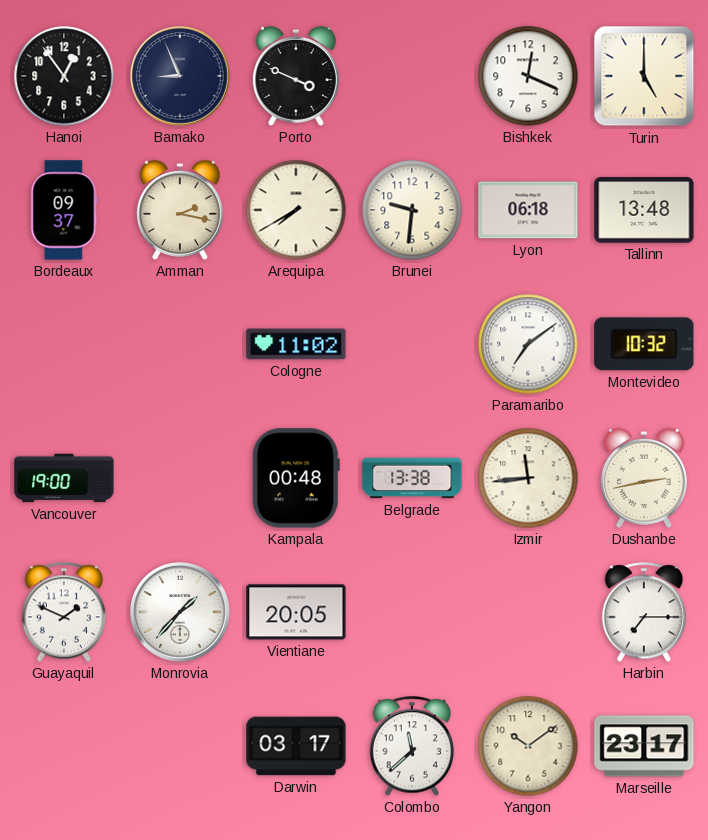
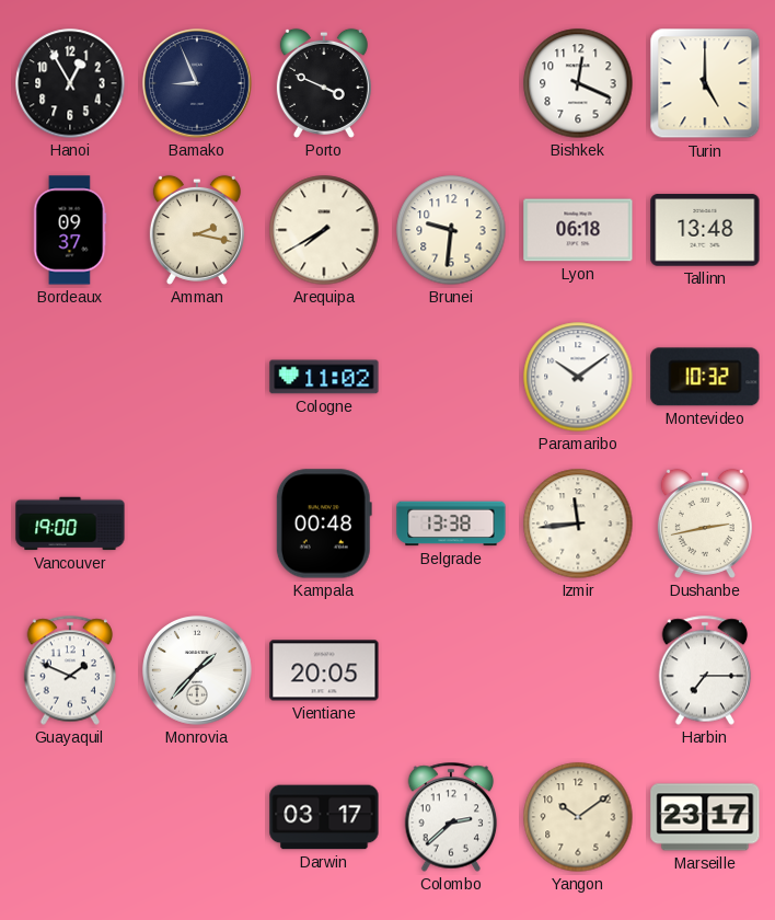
Hanoi: 12:54 -> 12:55
Paramaribo: 7:09 -> 10:09
Colombo: 11:38 -> 2:38
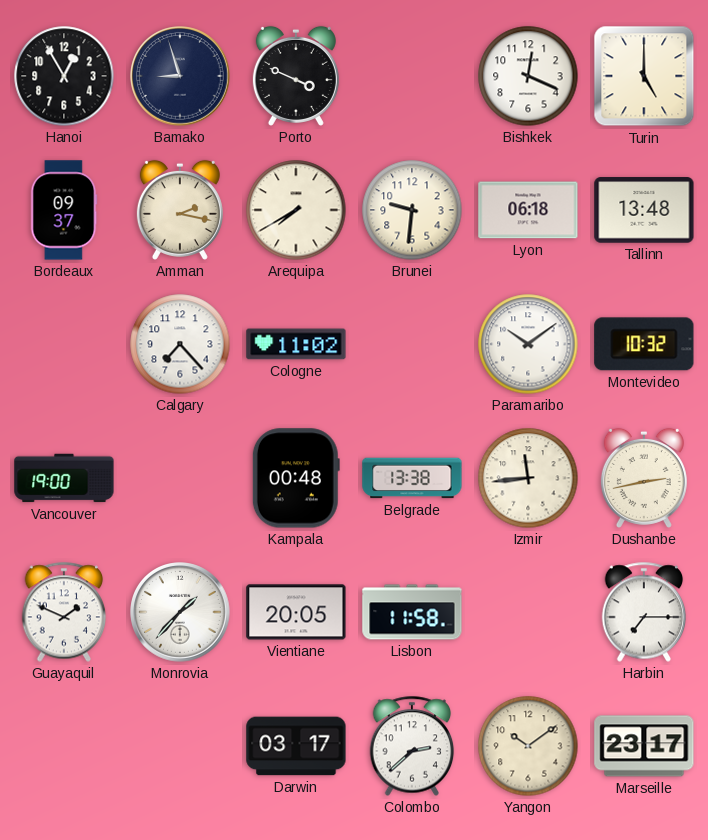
Bamako: 8:56 -> 8:57
Calgary: none -> 7:23
Lisbon: none -> 11:58
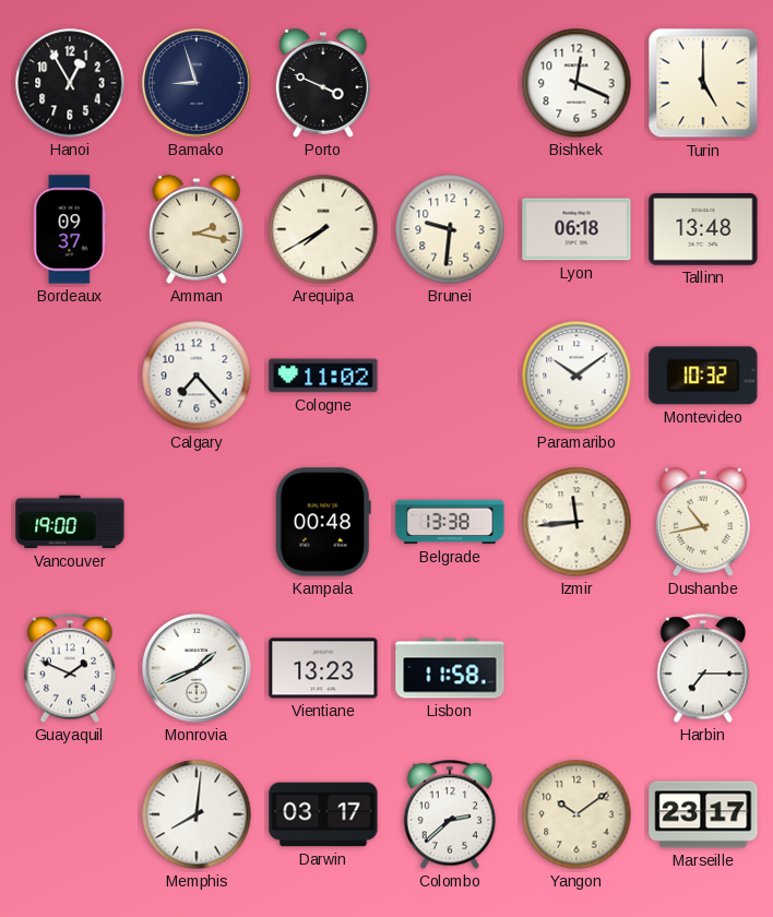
Dushanbe: 2:43 -> 10:43
Monrovia: 1:37 -> 1:41
Vientiane: 20:05 -> 13:23
Memphis: none -> 8:01
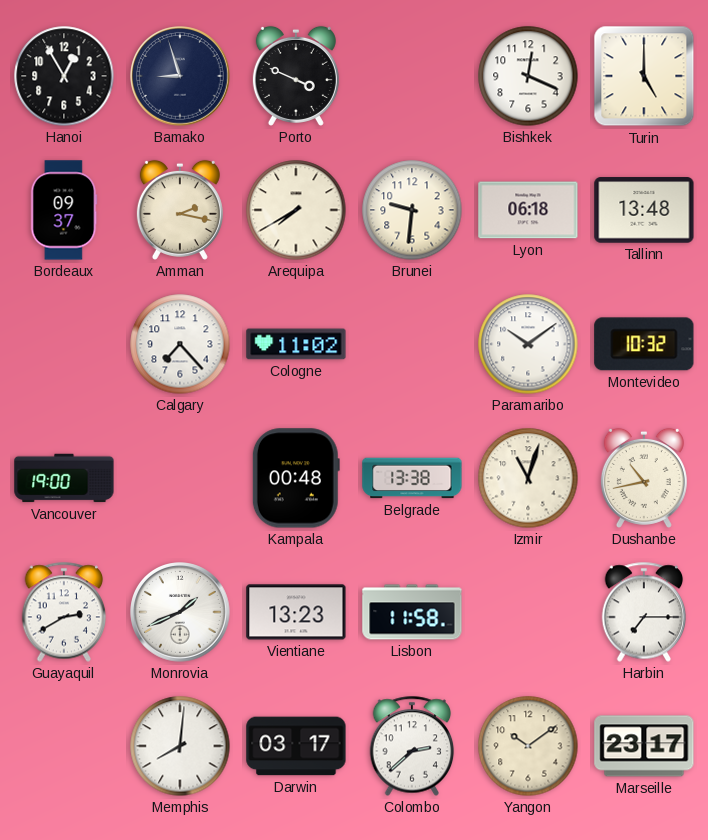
Izmir: 11:44 -> 11:03
Guayaquil: 1:49 -> 2:40
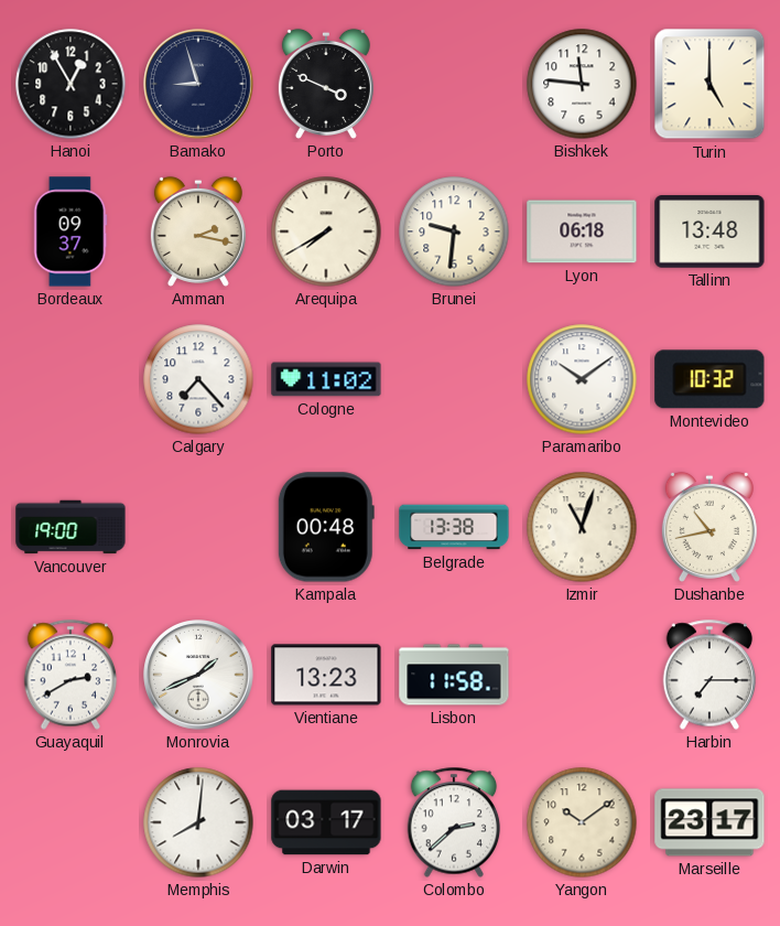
Bishkek: 12:19 -> 11:46
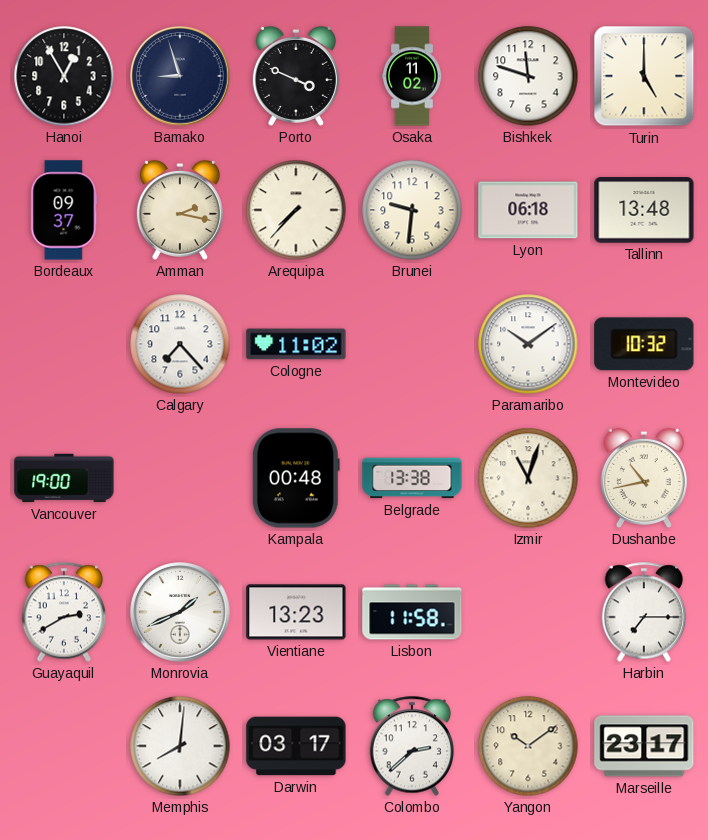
Osaka: none -> 11:02
Bishkek: 11:46 -> 11:48
Arequipa: 7:40 -> 7:37
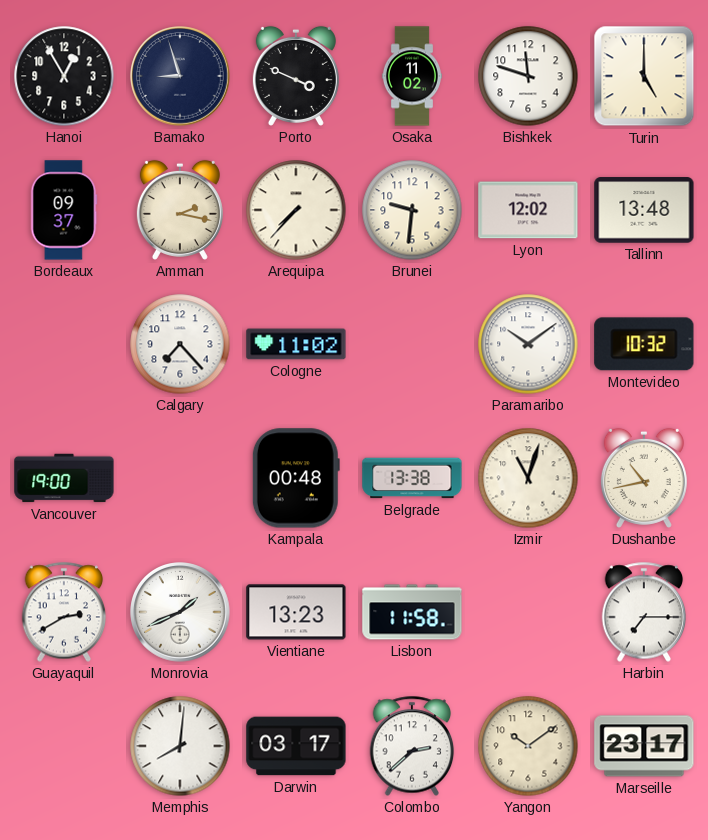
Lyon: 06:18 -> 12:02
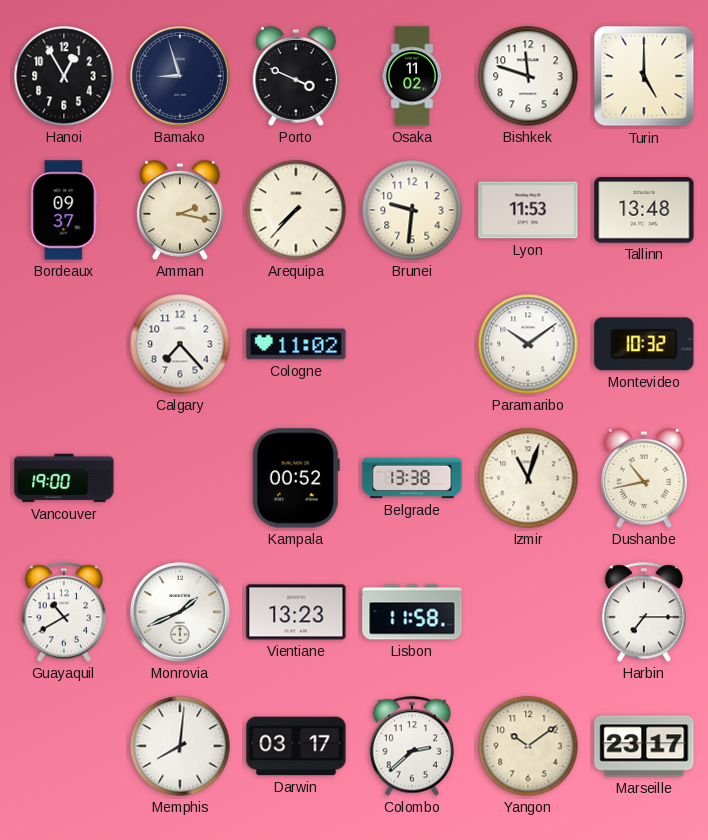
Lyon: 12:02 -> 11:53
Kampala: 00:48 -> 00:52
Guayaquil: 2:40 -> 10:40
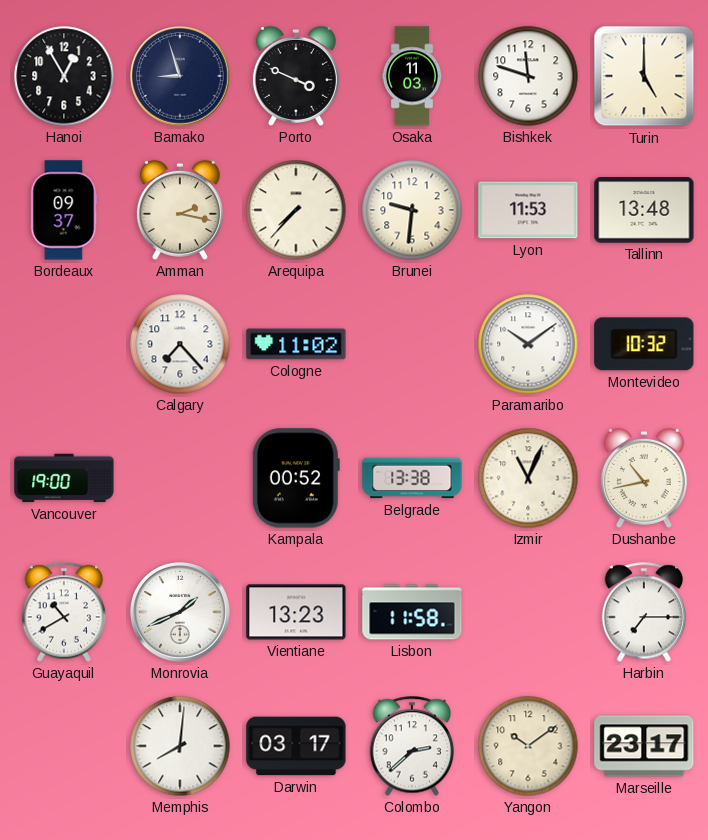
Osaka: 11:02 -> 11:03
Izmir: 11:03 -> 11:04
